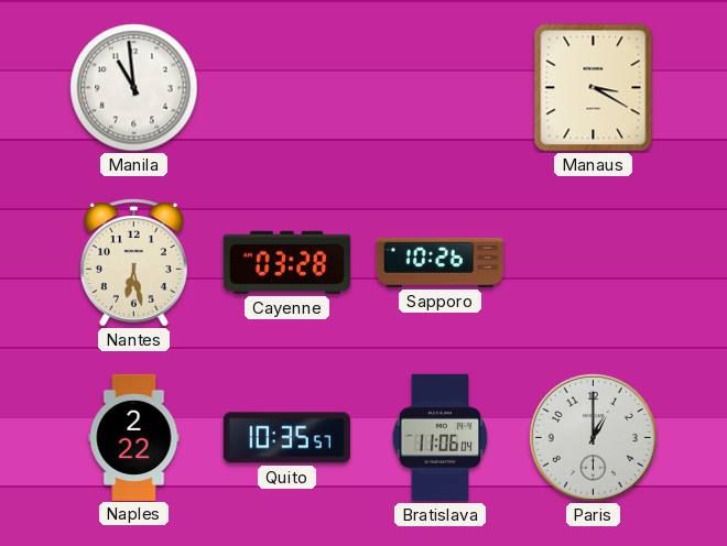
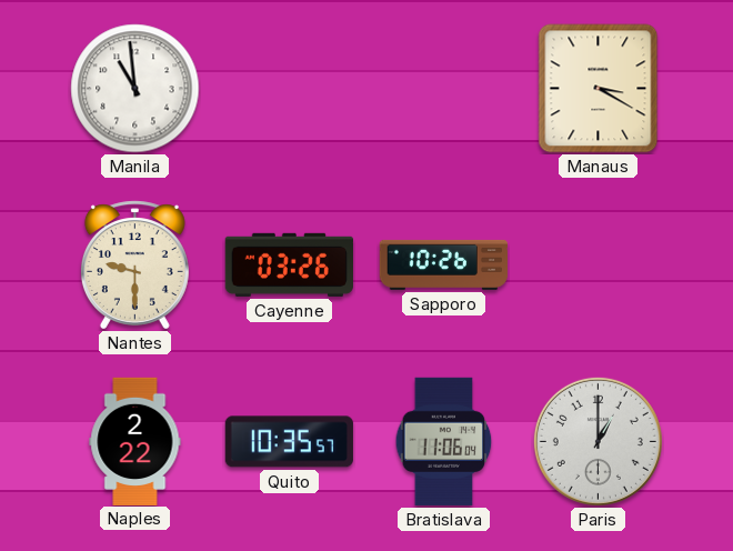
Nantes: 6:28 -> 9:30
Cayenne: 03:28 -> 03:26
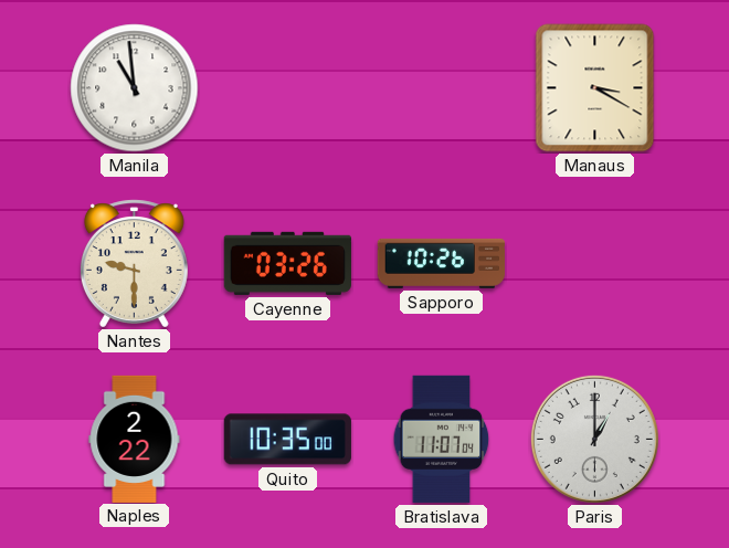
Quito: 10:35:57 -> 10:35:00
Bratislava: 11:06 -> 11:07
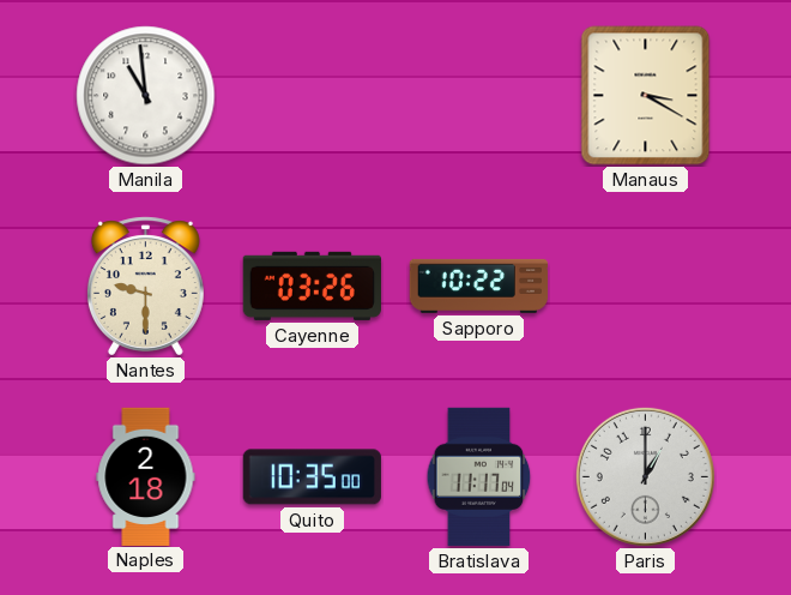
Sapporo: 10:26 -> 10:22
Naples: 2:22 -> 2:18
Bratislava: 11:07 -> 11:17
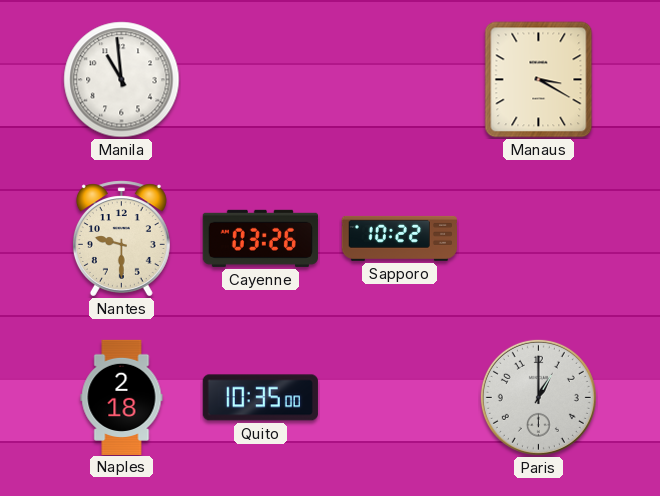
Bratislava: 11:17 -> none
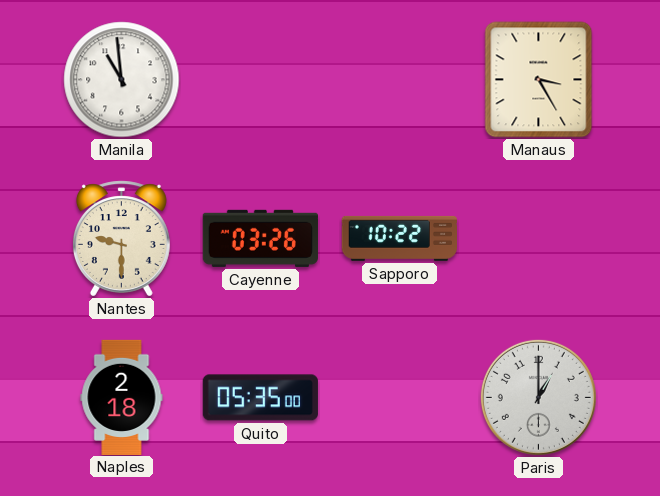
Manaus: 3:20 -> 3:25
Quito: 10:35 -> 05:35
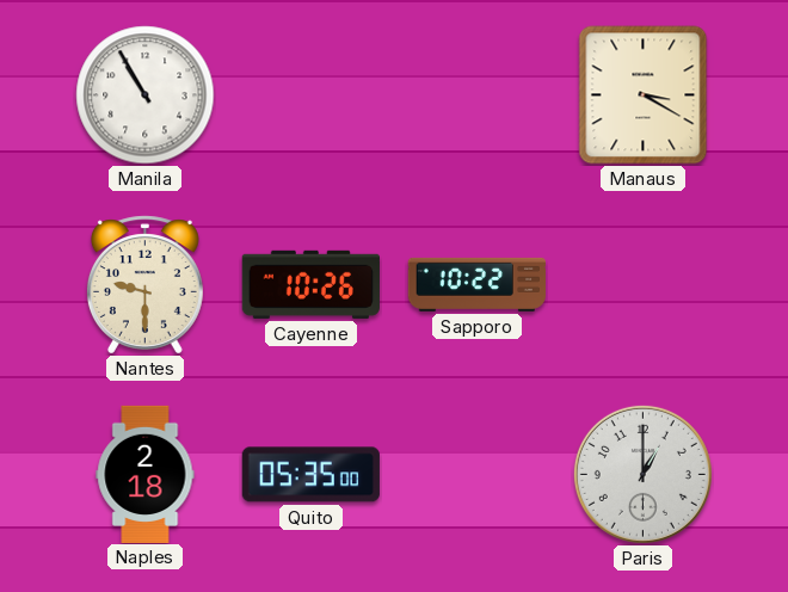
Manila: 10:59 -> 10:55
Manaus: 3:25 -> 3:20
Cayenne: 03:26 -> 10:26
